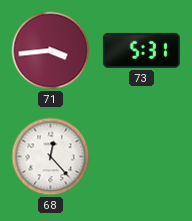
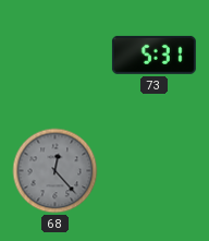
71: 3:44 -> none
68 dial: white -> grey
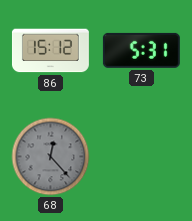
86: none -> 15:12
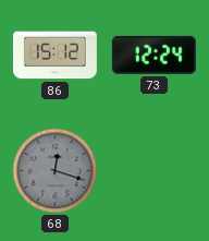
73: 5:31 -> 12:24
68: 12:23 -> 12:18
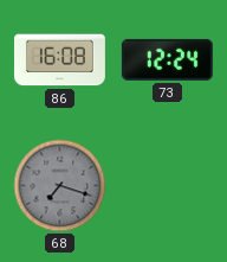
86: 15:12 -> 16:08
68: 12:18 -> 7:18
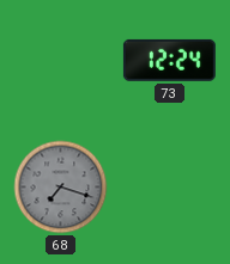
86: 16:08 -> none
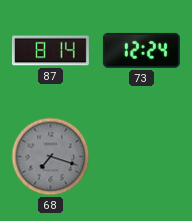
87: none -> 8:14
